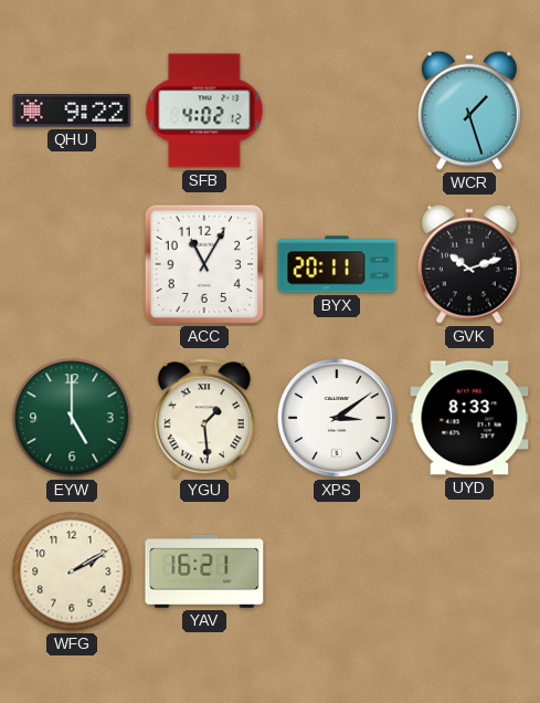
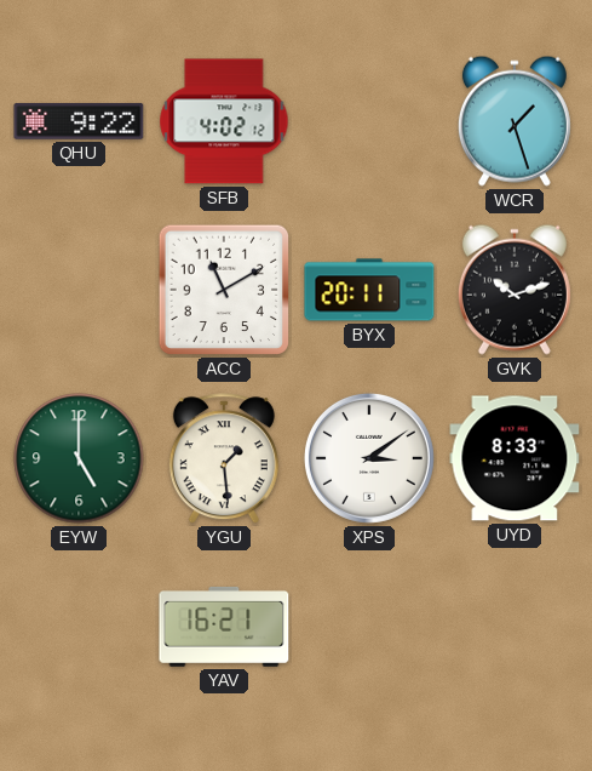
ACC: 11:05 -> 11:10
WFG: 2:10 -> none
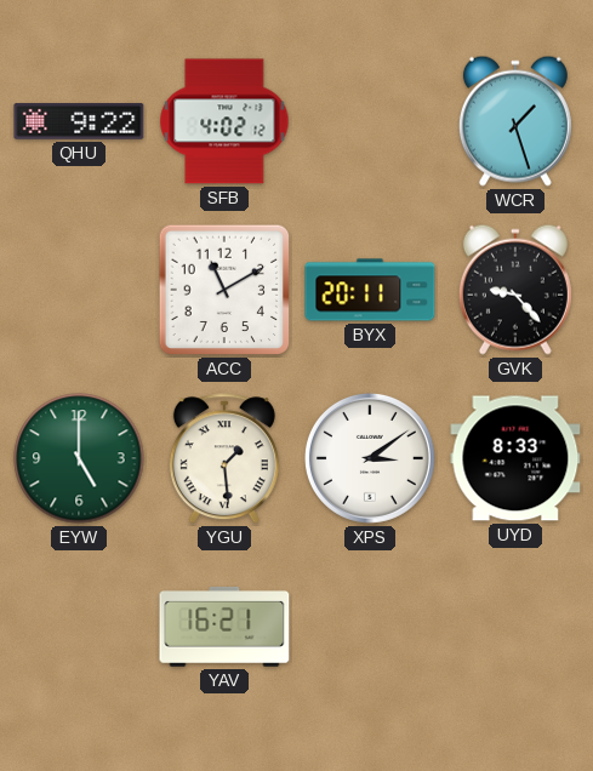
GVK: 10:12 -> 9:23
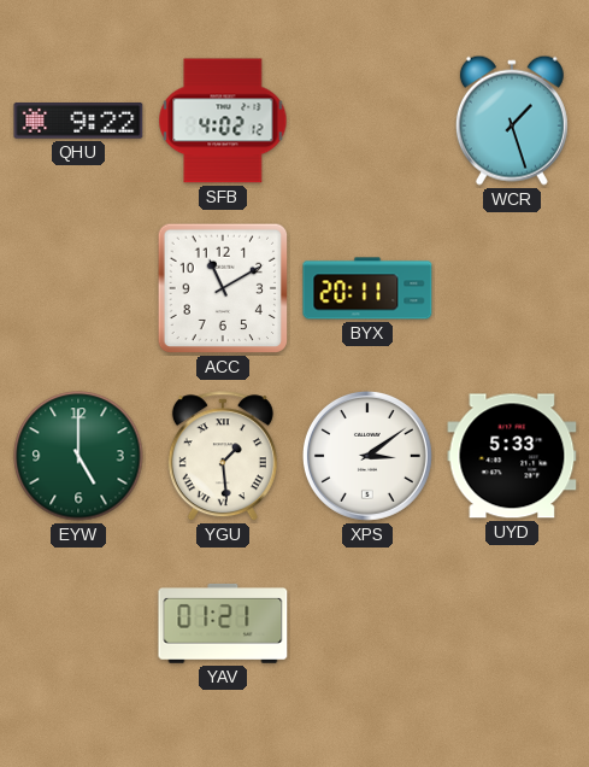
GVK: 9:23 -> none
UYD: 8:33 -> 5:33
YAV: 16:21 -> 01:21
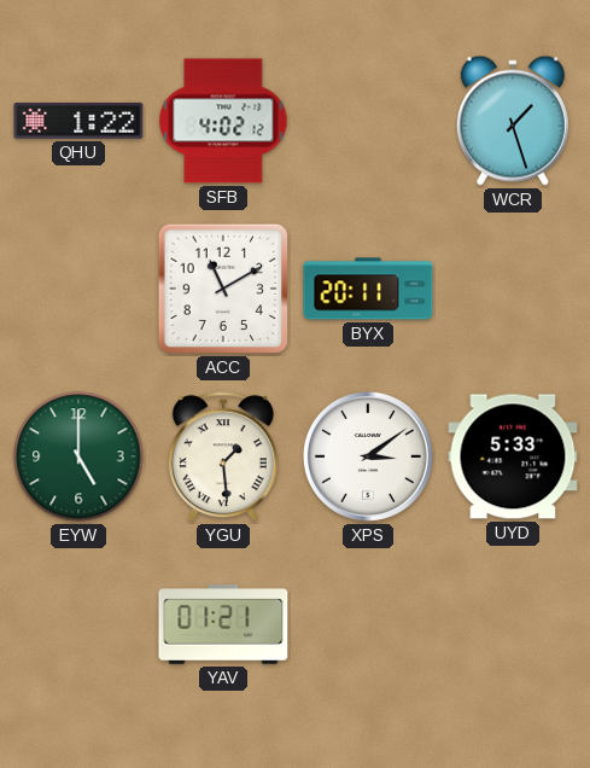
QHU: 9:22 -> 1:22
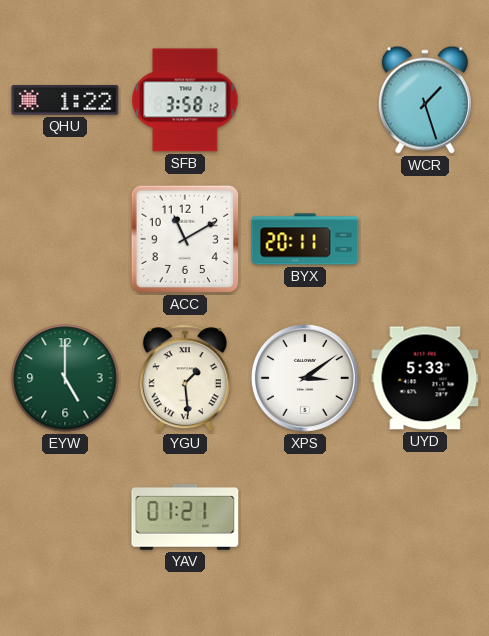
SFB: 4:02 -> 3:58
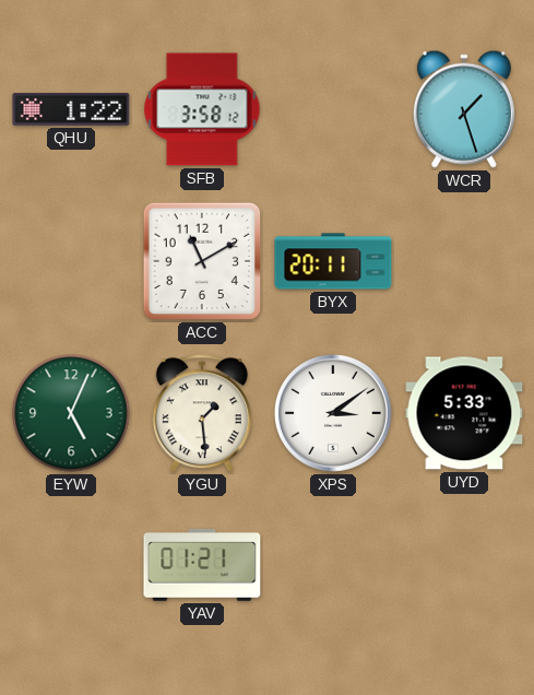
EYW: 5:00 -> 5:04
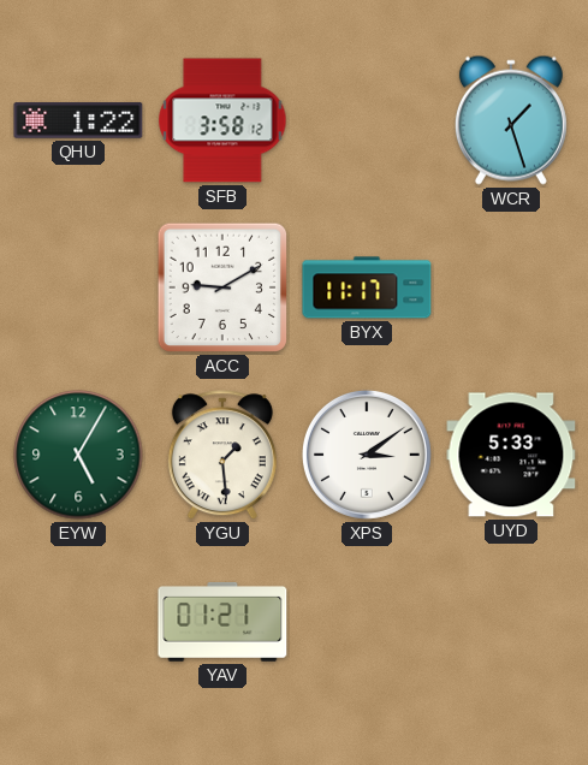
ACC: 11:10 -> 9:10
BYX: 20:11 -> 11:17
EYW: 5:04 -> 5:05
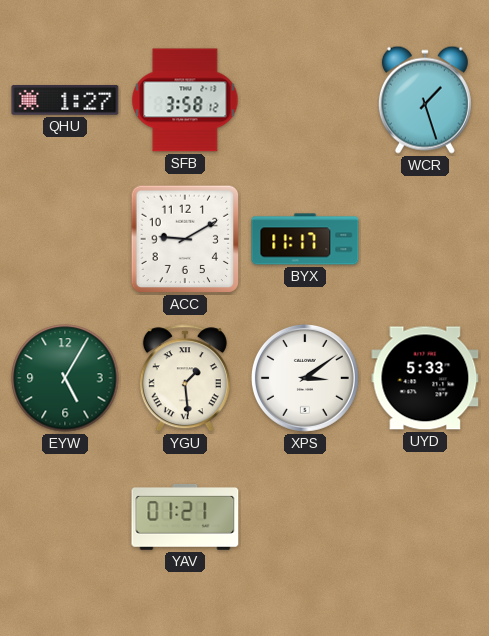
QHU: 1:22 -> 1:27
